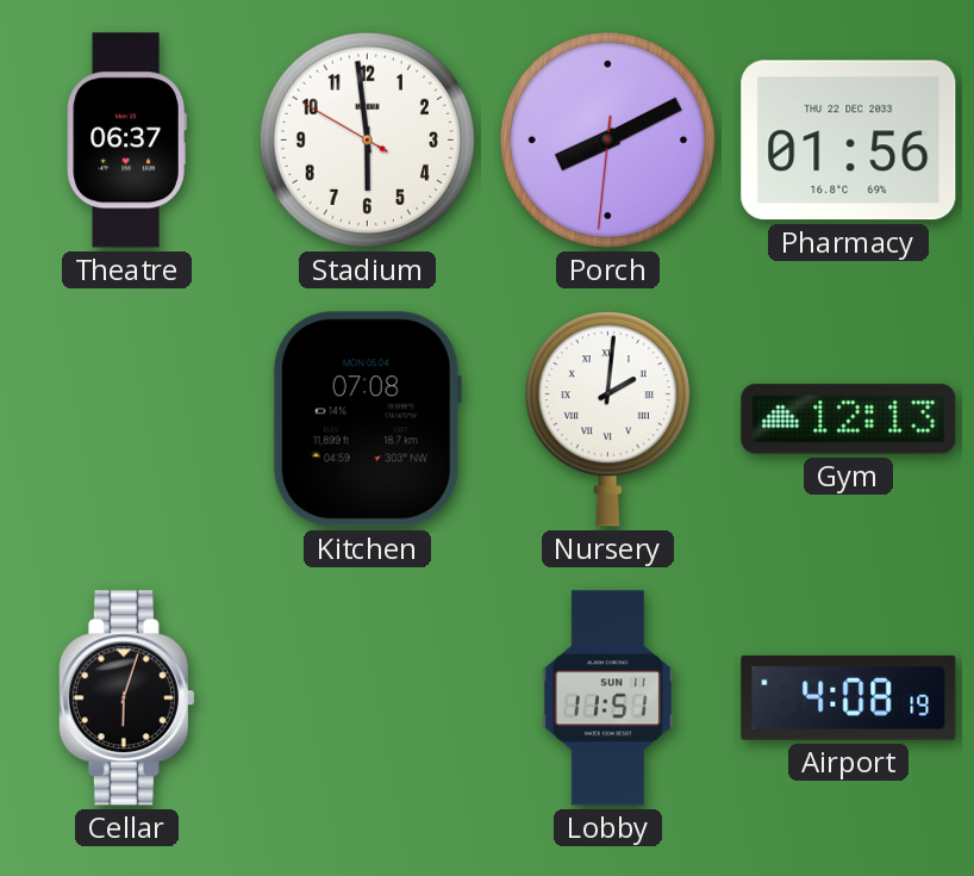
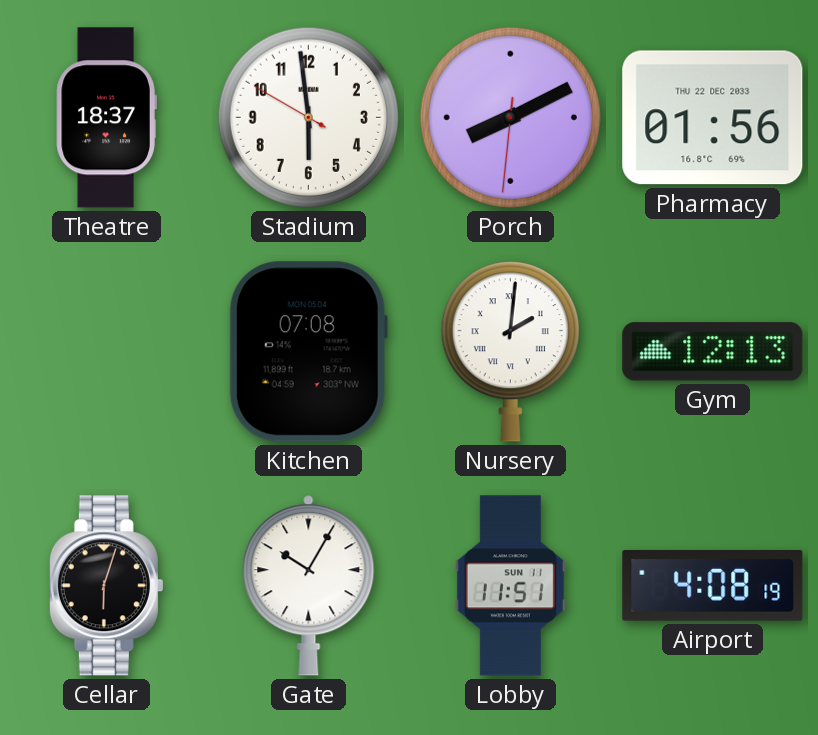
Theatre: 06:37 -> 18:37
Gate: none -> 10:05
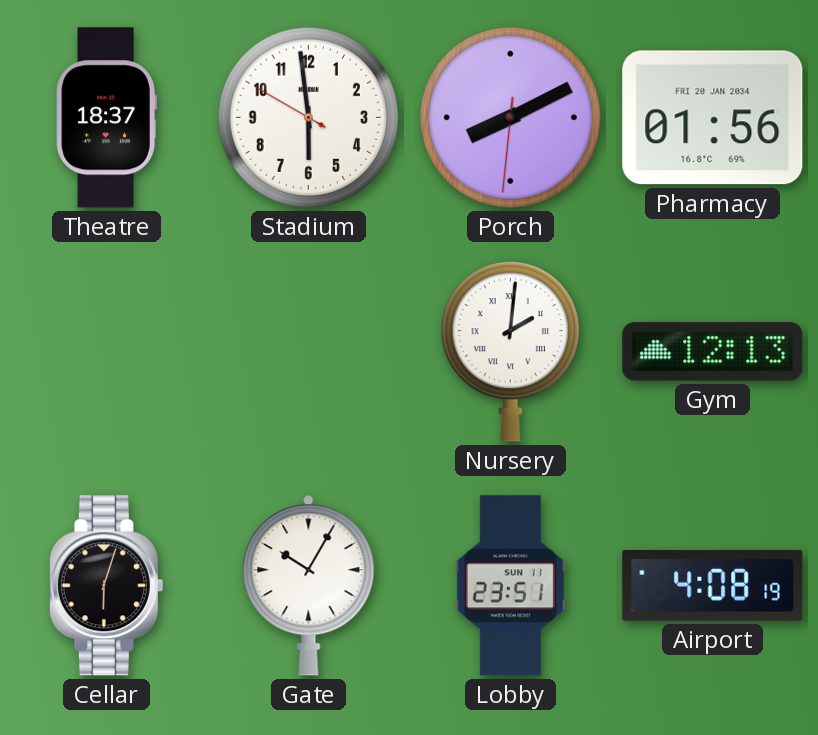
Pharmacy date: THU 22 DEC 2033 -> FRI 20 JAN 2034
Kitchen: 07:08 -> none
Lobby: 11:51 -> 23:51
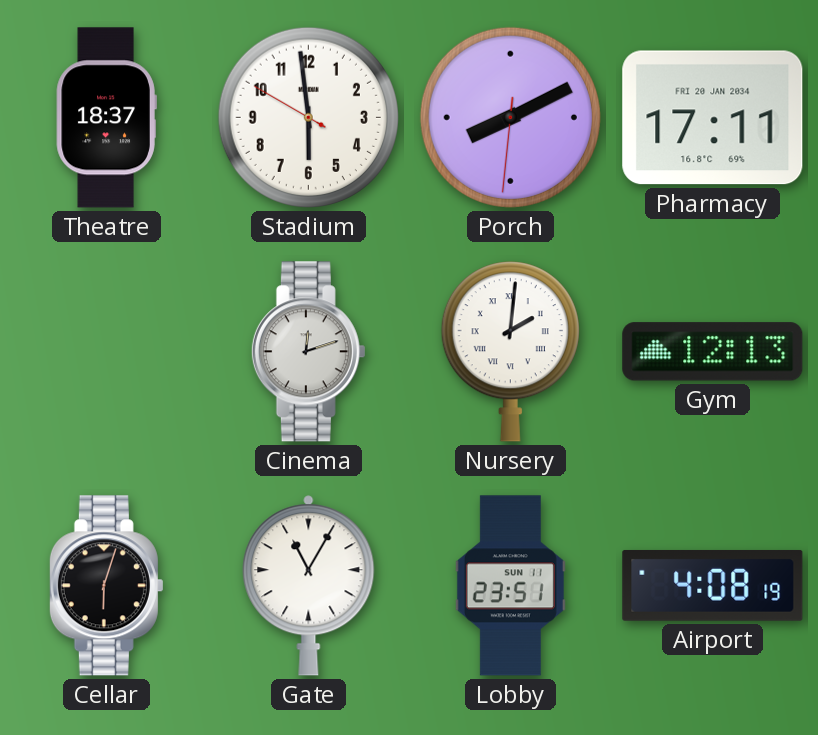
Pharmacy: 01:56 -> 17:11
Cinema: none -> 12:12
Gate: 10:05 -> 11:05
